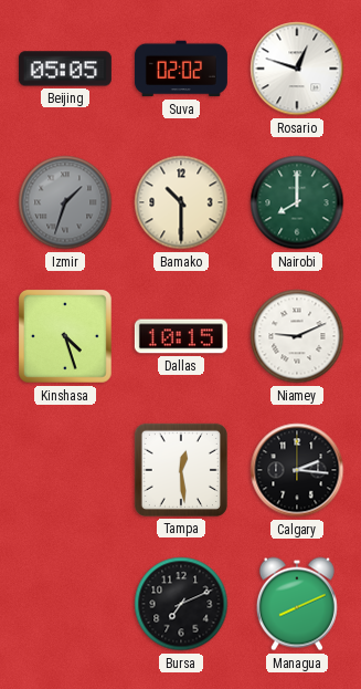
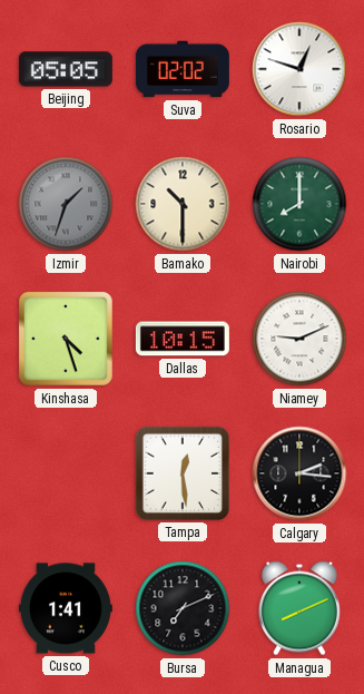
Cusco: none -> 1:41
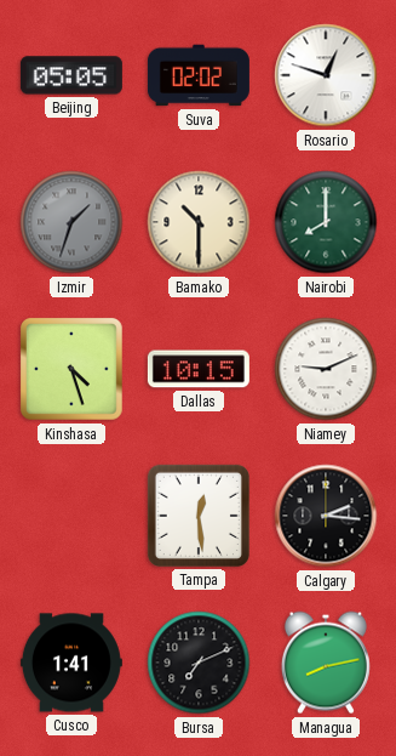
Managua: 8:11 -> 8:13
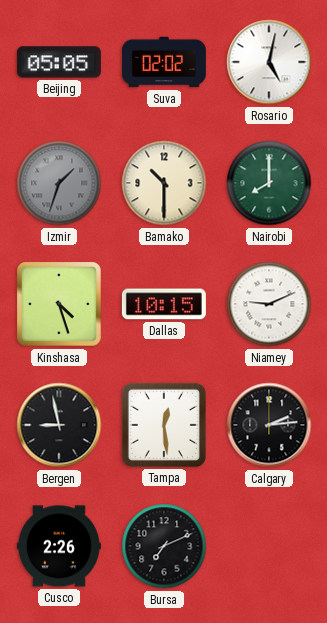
Rosario: 12:48 -> 5:02
Bergen: none -> 8:58
Calgary: 2:16 -> 2:14
Cusco: 1:41 -> 2:26
Managua: 8:13 -> none
